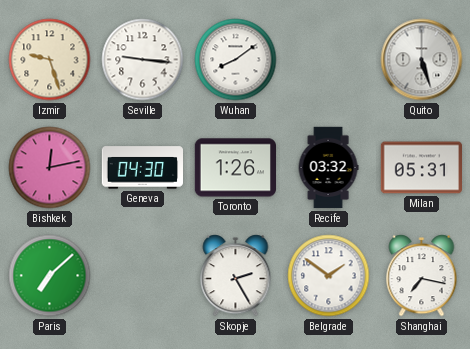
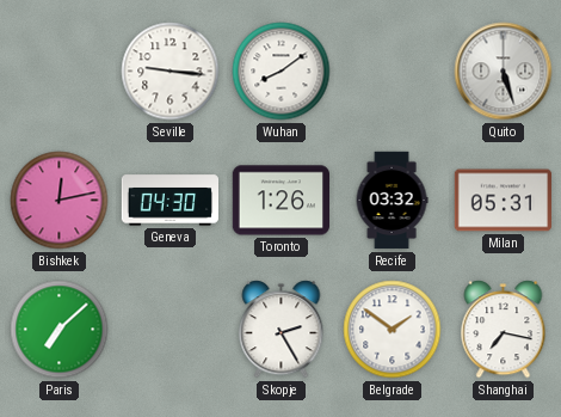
Izmir: 9:27 -> none
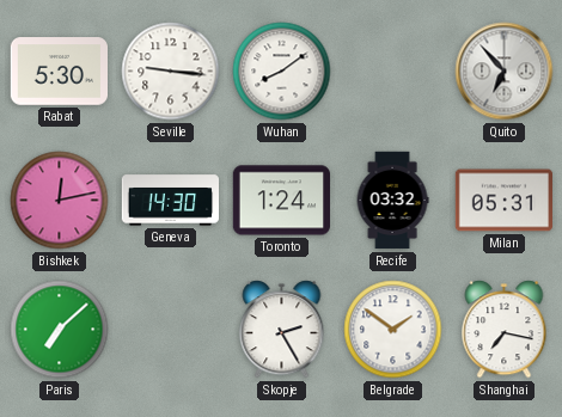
Rabat: none -> 5:30
Quito: 5:27 -> 6:53
Geneva: 04:30 -> 14:30
Toronto: 1:26 -> 1:24
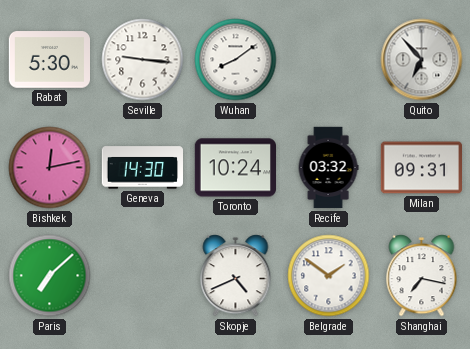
Toronto: 1:24 -> 10:24
Milan: 05:31 -> 09:31
Skopje: 2:25 -> 4:41
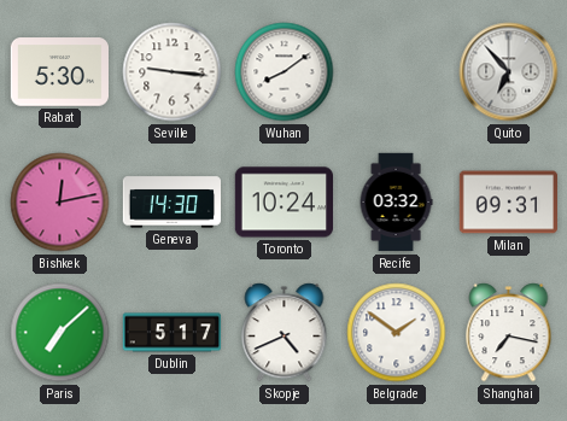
Dublin: none -> 5:17
